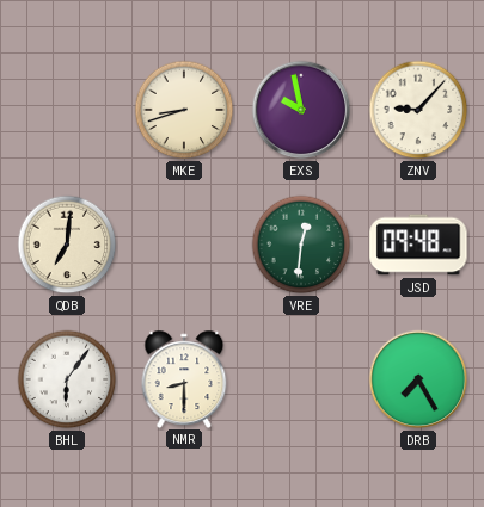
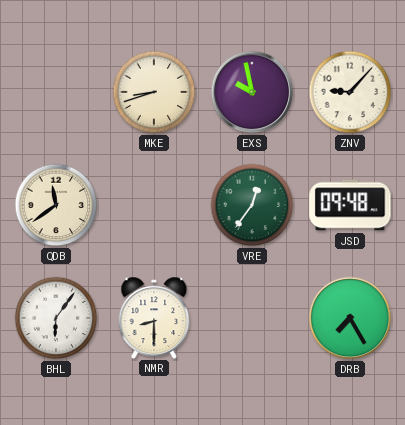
QDB: 7:01 -> 11:39
VRE: 12:31 -> 12:36
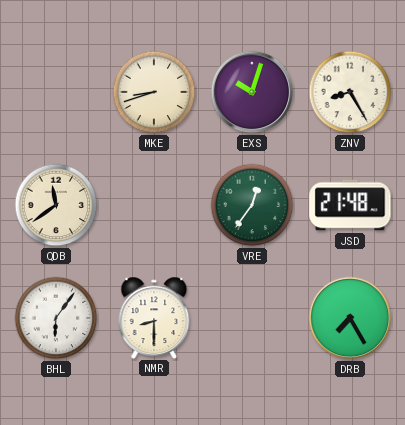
EXS: 9:58 -> 10:03
ZNV: 9:07 -> 8:25
JSD: 09:48 -> 21:48
